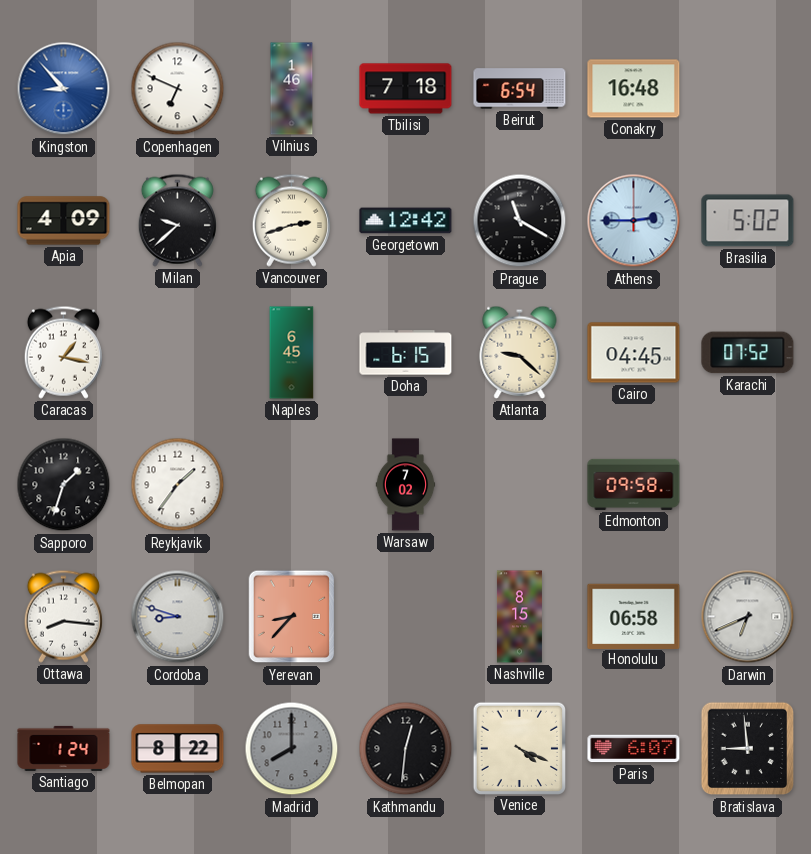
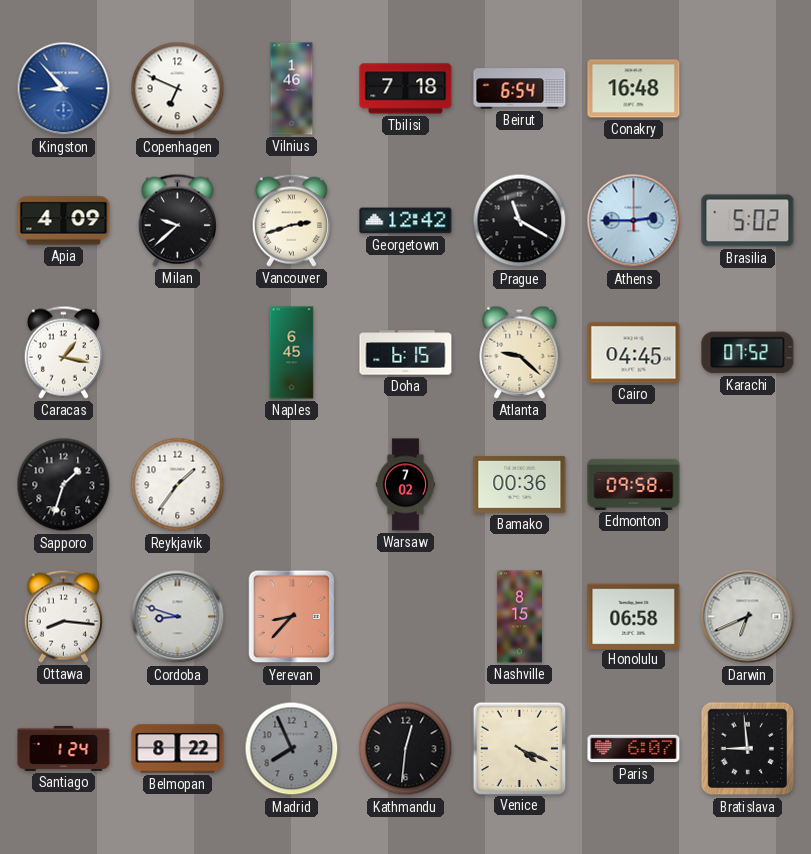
Bamako: none -> 00:36
Madrid: 8:00 -> 7:56
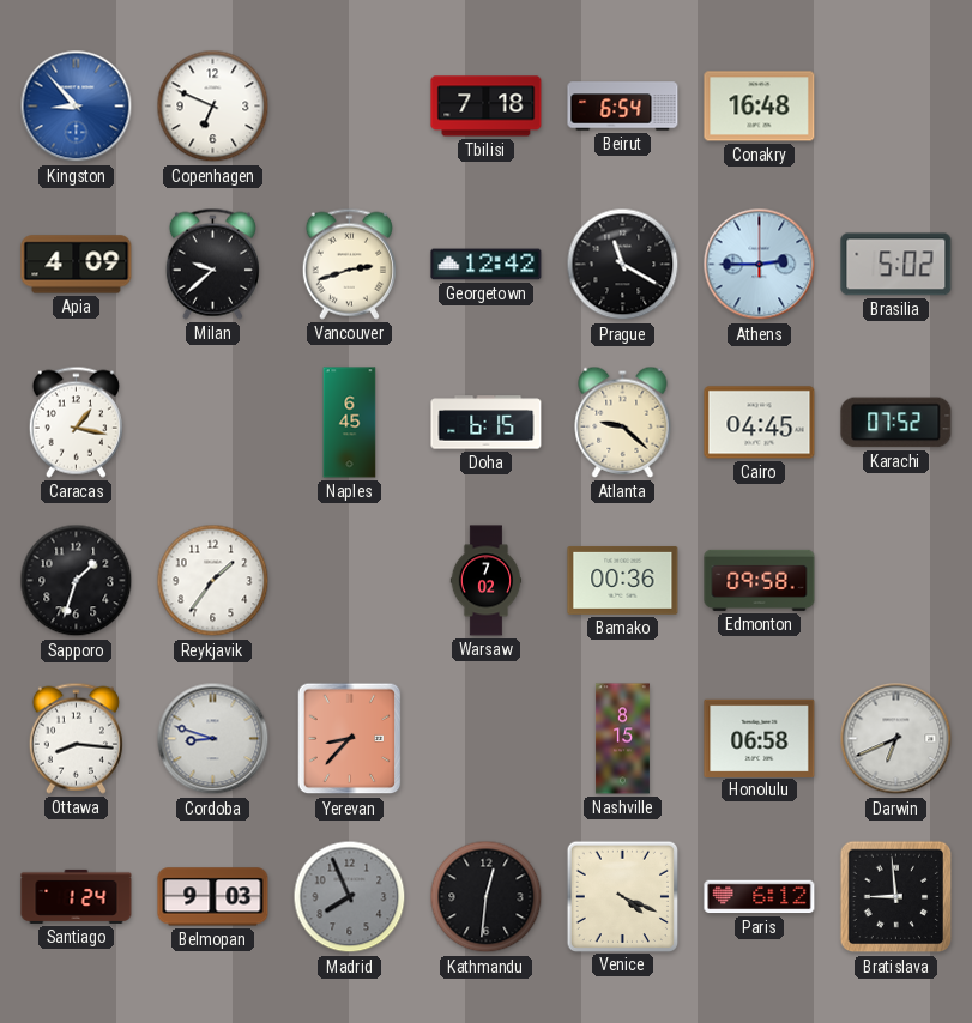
Vilnius: 1:46 -> none
Belmopan: 8:22 -> 9:03
Paris: 6:07 -> 6:12
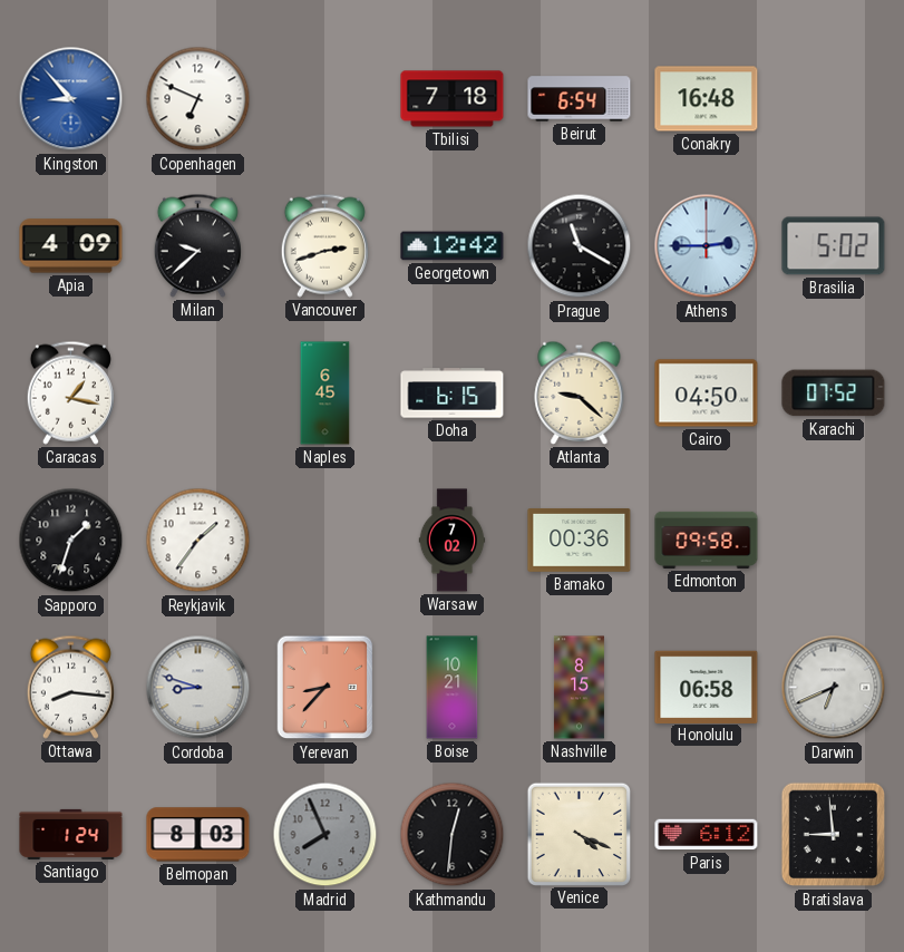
Cairo: 04:45 -> 04:50
Boise: none -> 10:21
Belmopan: 9:03 -> 8:03
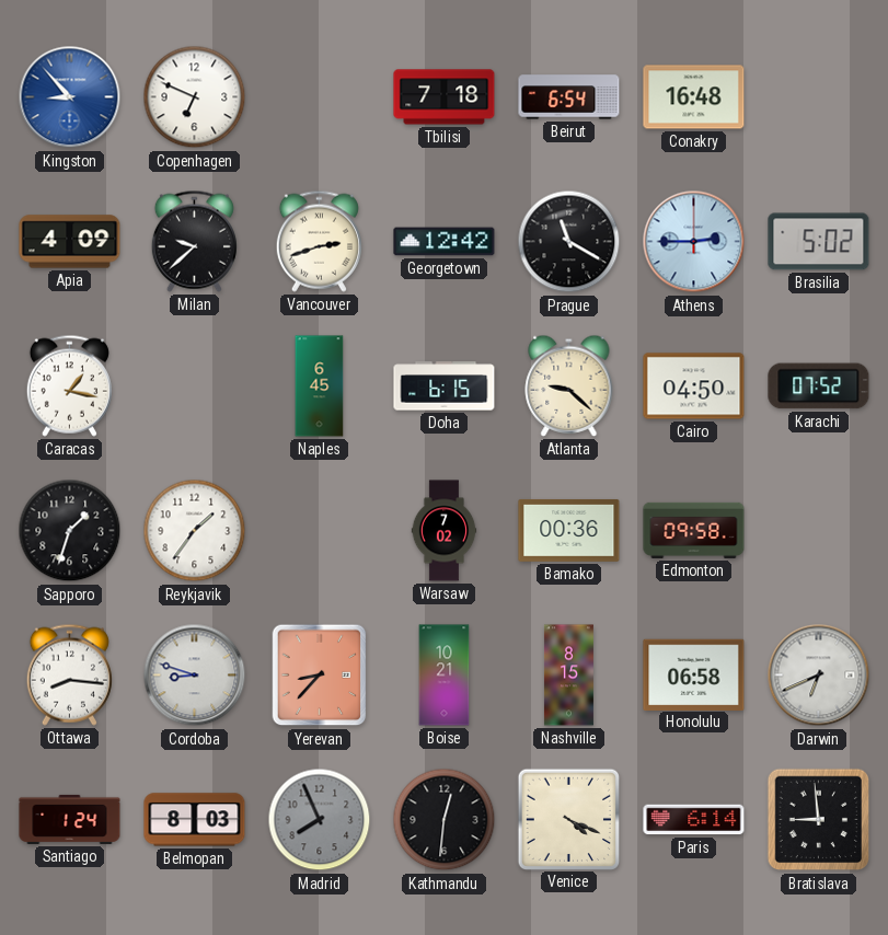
Paris: 6:12 -> 6:14
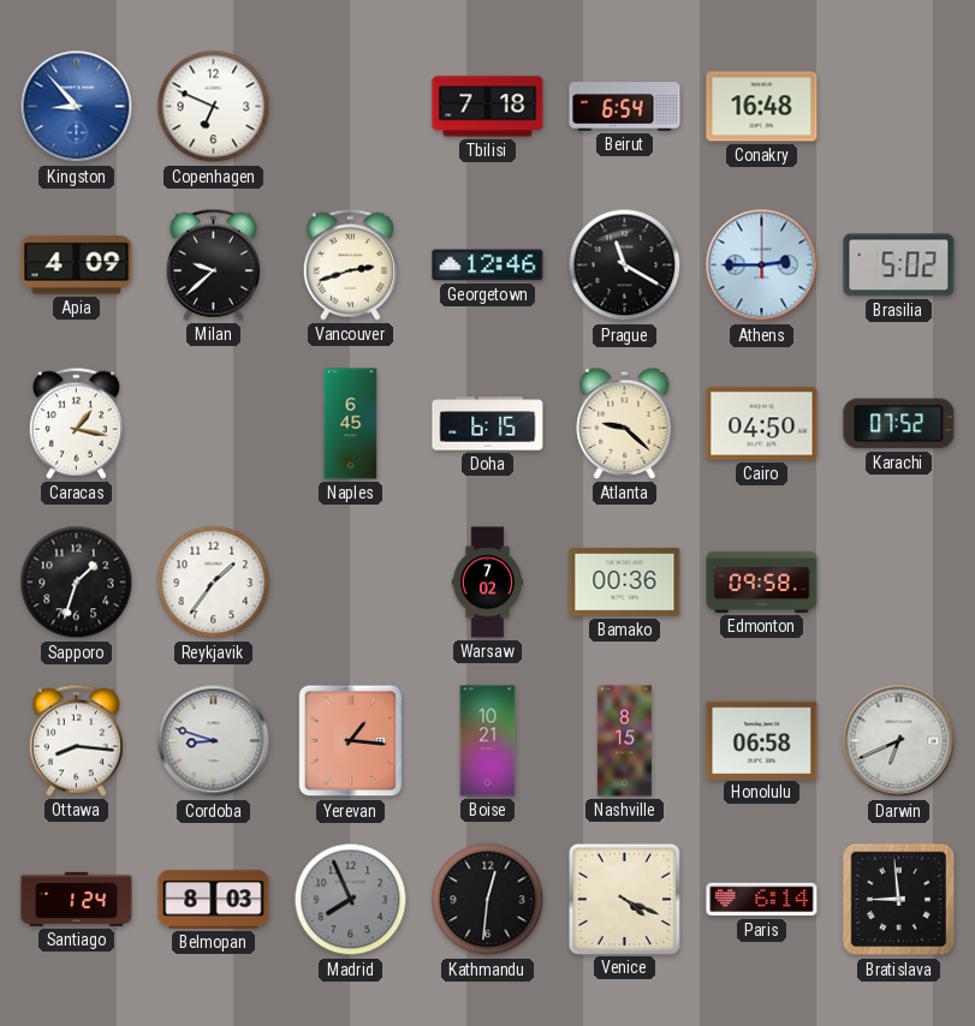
Georgetown: 12:42 -> 12:46
Yerevan: 8:37 -> 1:16
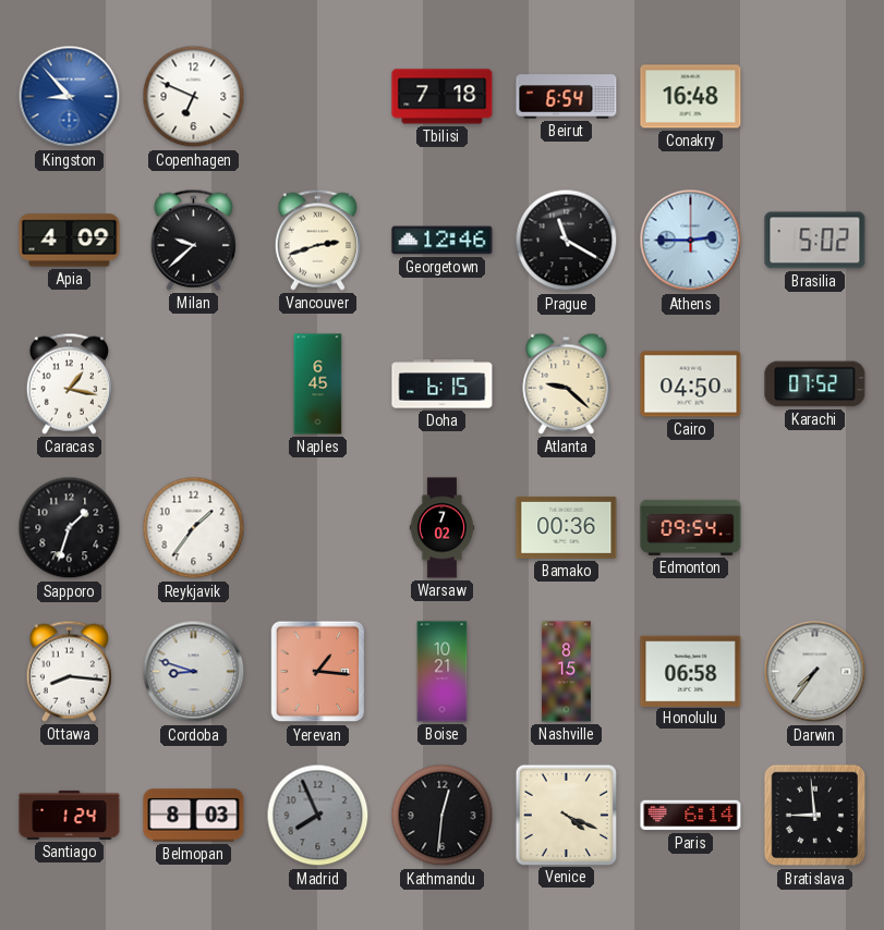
Edmonton: 09:58 -> 09:54
Darwin: 6:41 -> 7:36
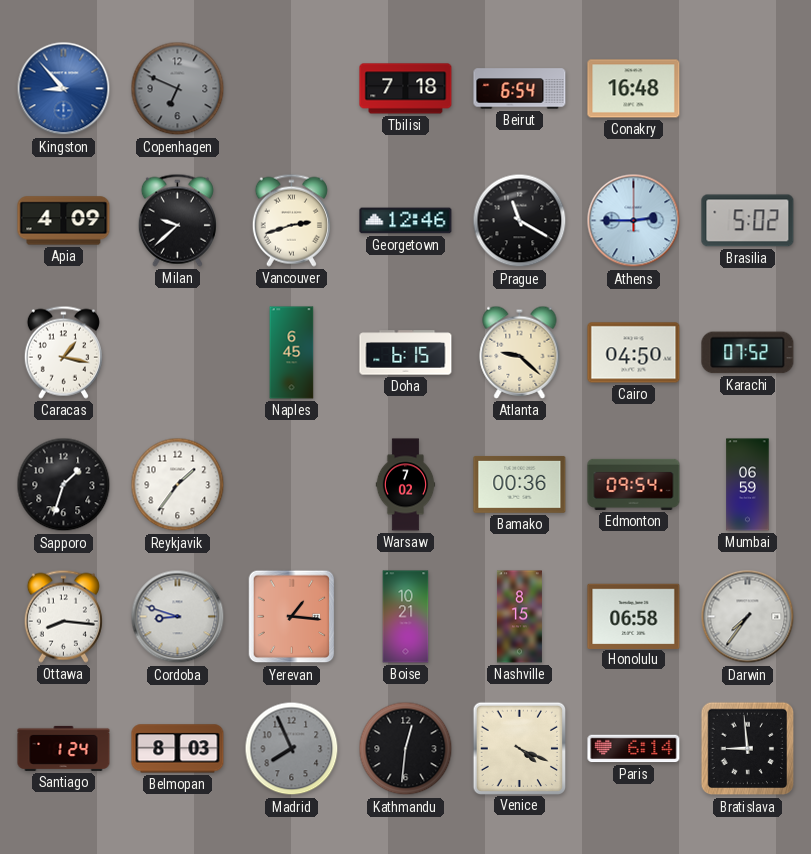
Copenhagen dial: white -> grey
Mumbai: none -> 06:59
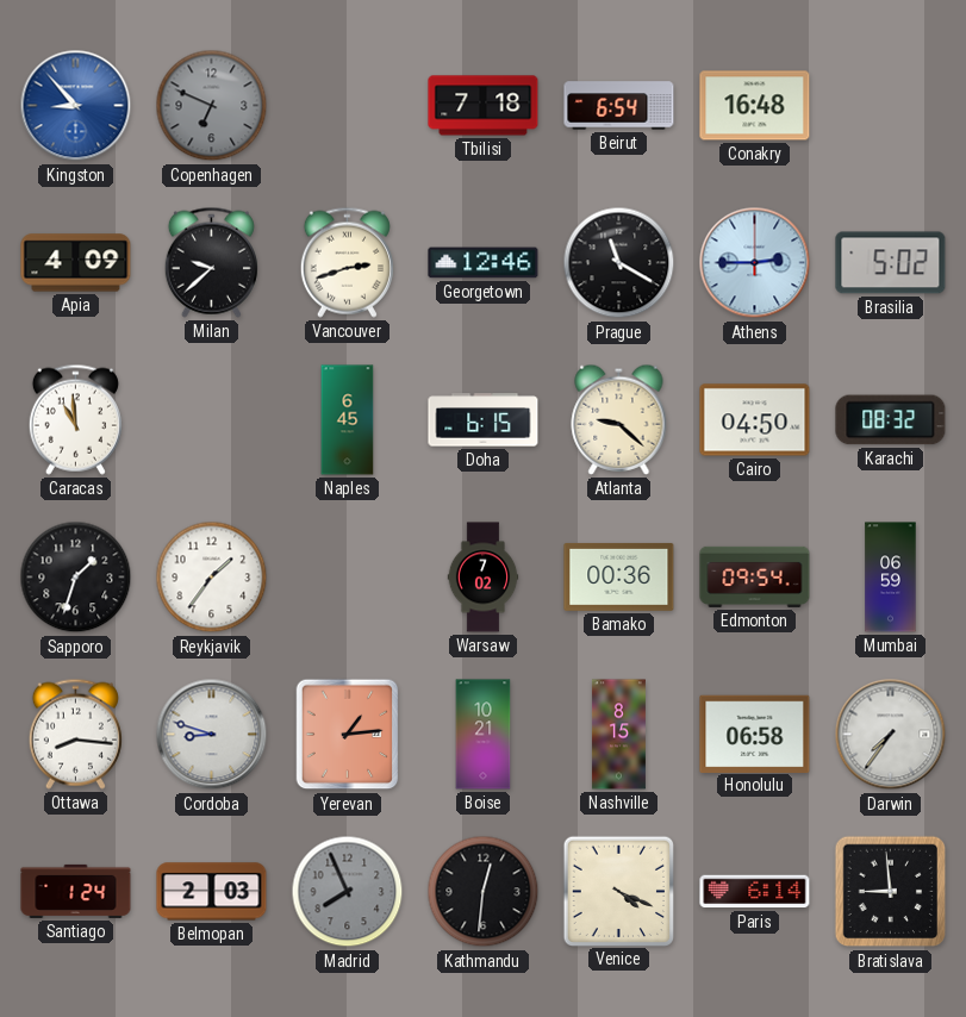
Caracas: 1:17 -> 10:59
Karachi: 07:52 -> 08:32
Yerevan: 1:16 -> 1:14
Belmopan: 8:03 -> 2:03
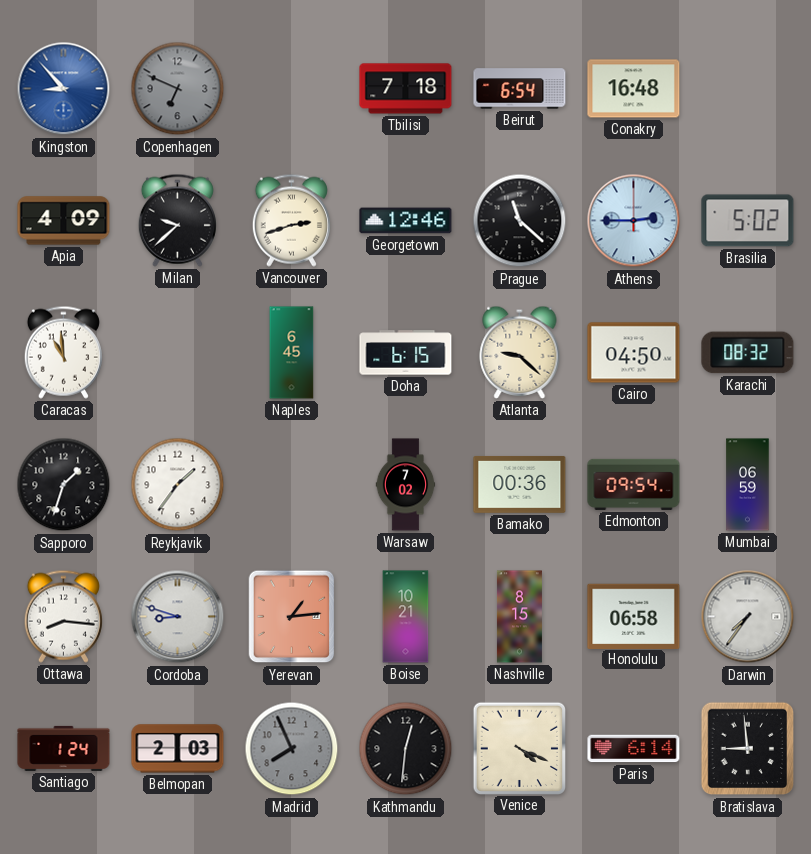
Prague: 11:20 -> 11:22
